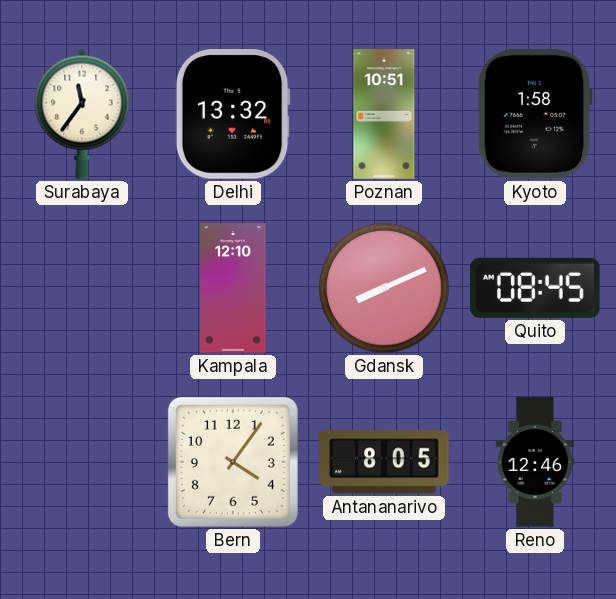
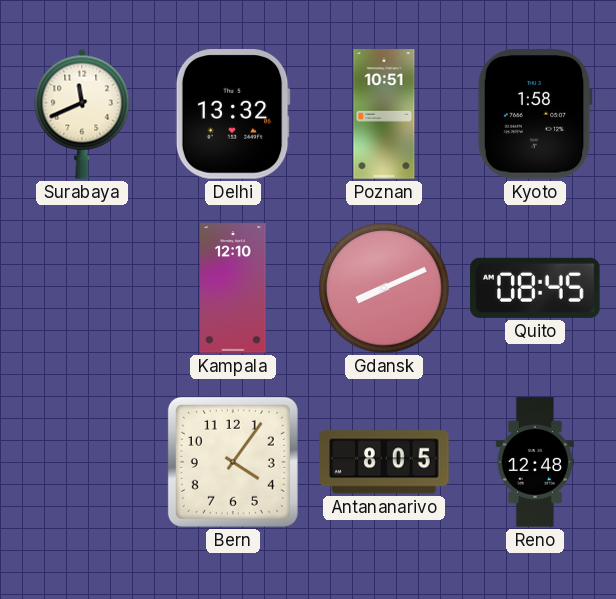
Surabaya: 11:36 -> 11:41
Reno: 12:46 -> 12:48
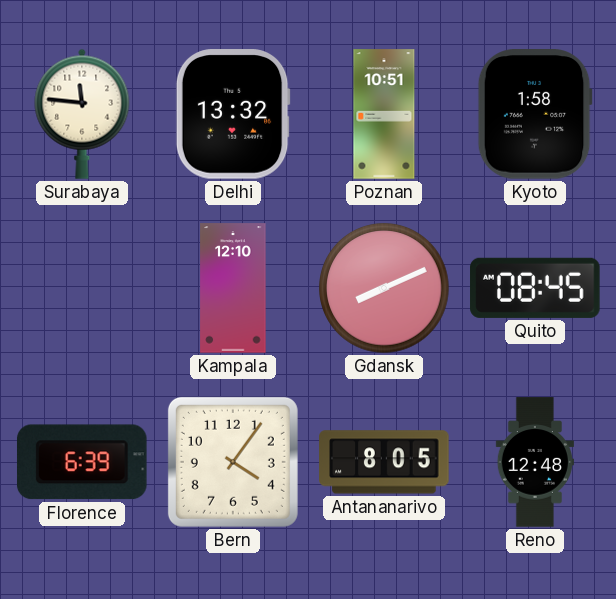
Surabaya: 11:41 -> 11:46
Florence: none -> 6:39
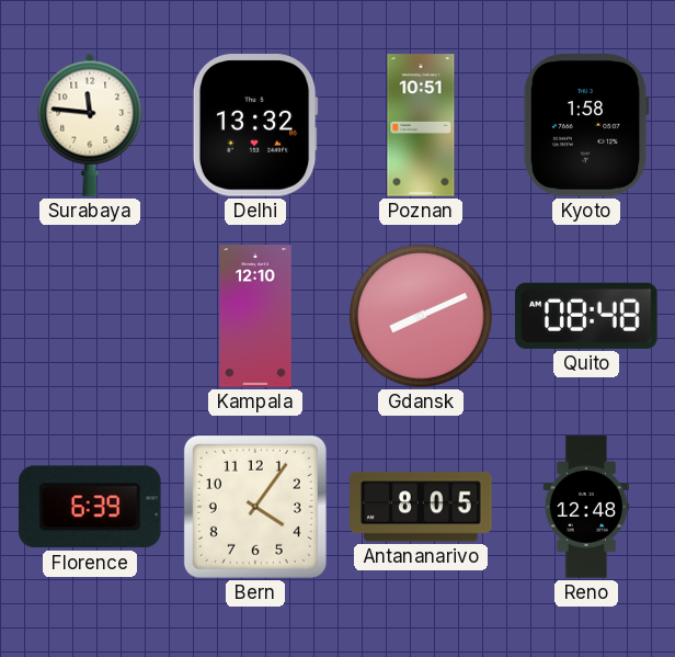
Quito: 08:45 -> 08:48
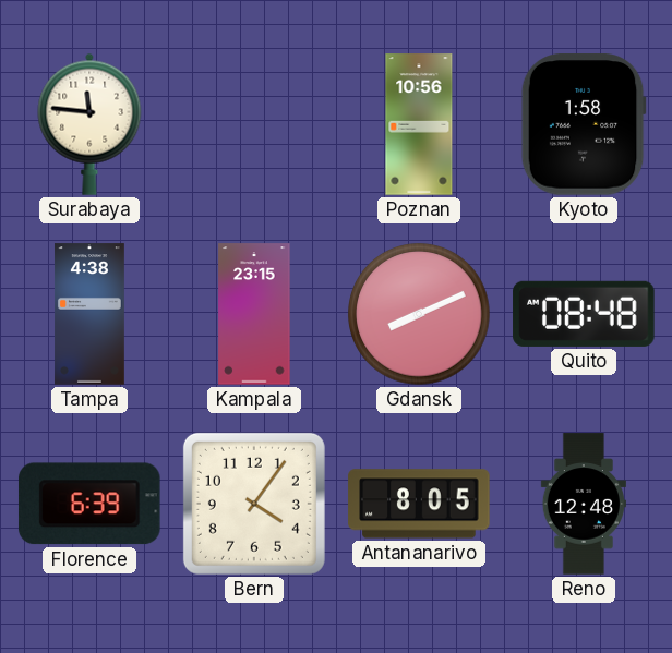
Delhi: 13:32 -> none
Poznan: 10:51 -> 10:56
Tampa: none -> 4:38
Kampala: 12:10 -> 23:15
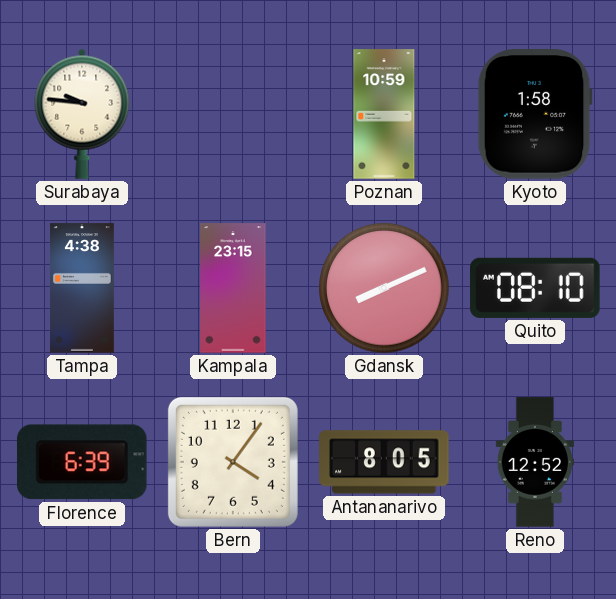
Surabaya: 11:46 -> 9:46
Poznan: 10:56 -> 10:59
Quito: 08:48 -> 08:10
Reno: 12:48 -> 12:52
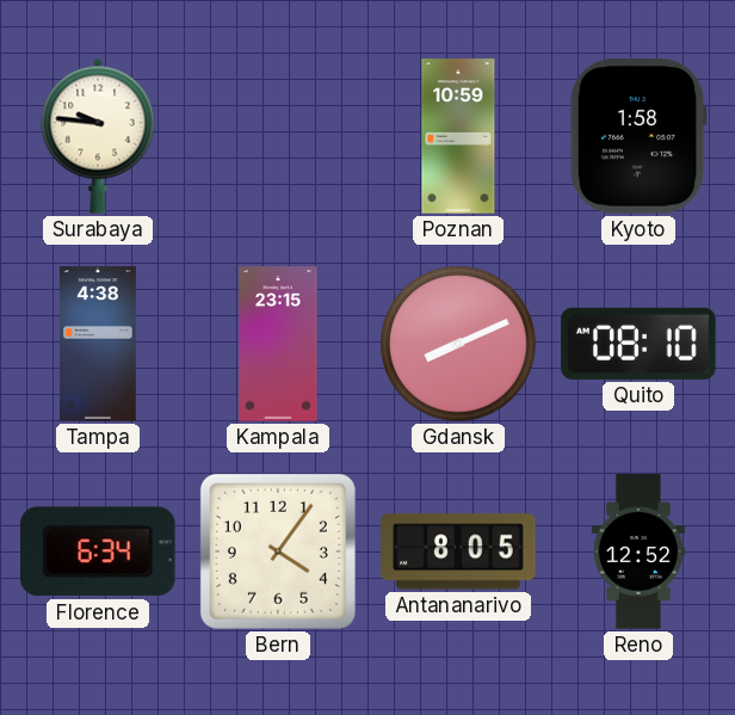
Florence: 6:39 -> 6:34
